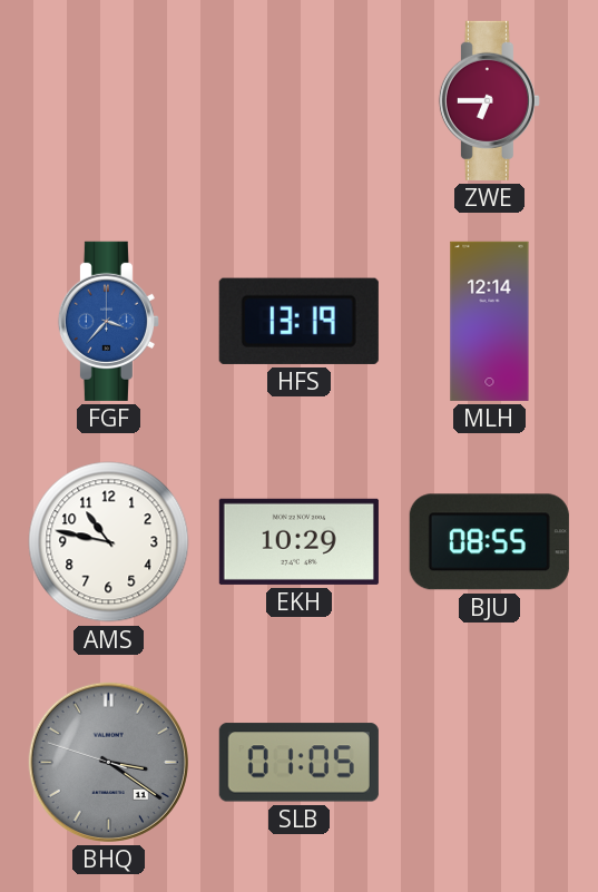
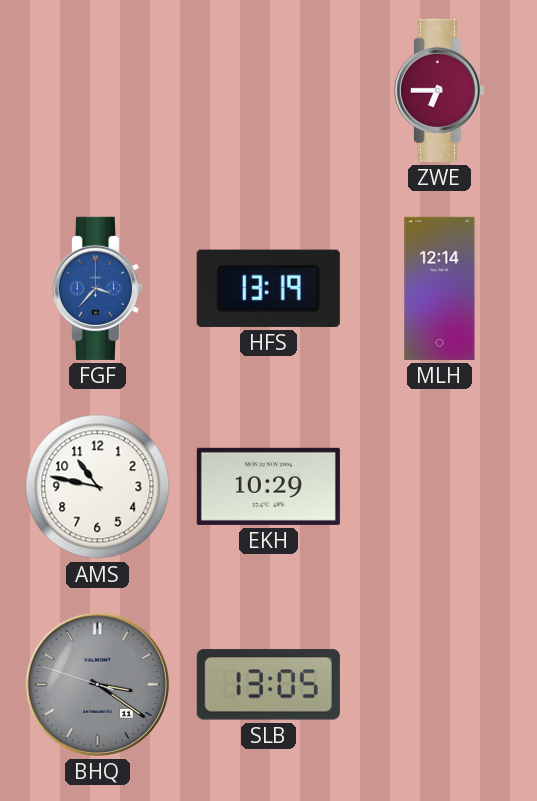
BJU: 08:55 -> none
SLB: 01:05 -> 13:05
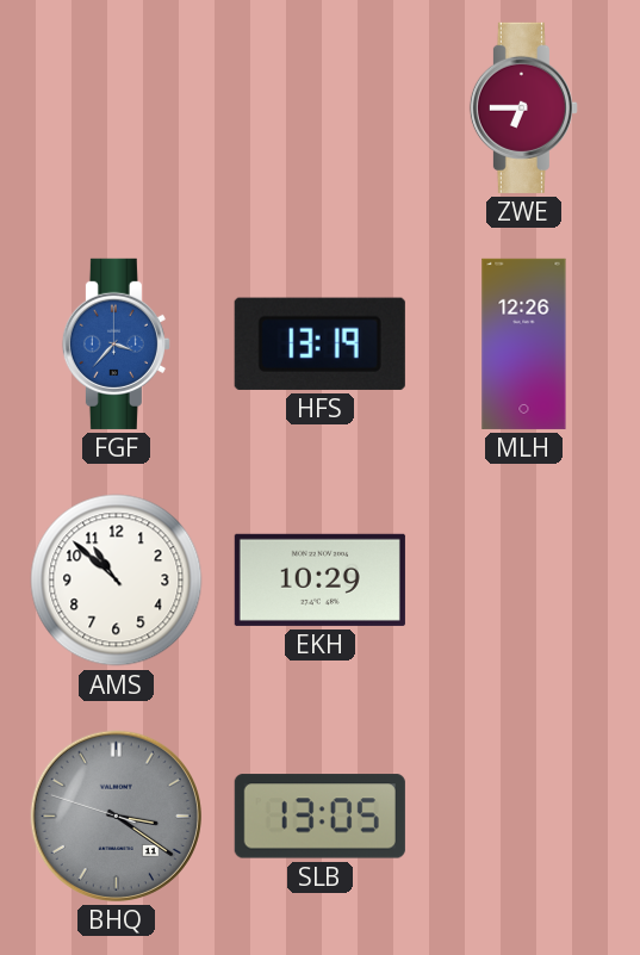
MLH: 12:14 -> 12:26
AMS: 10:47 -> 10:52
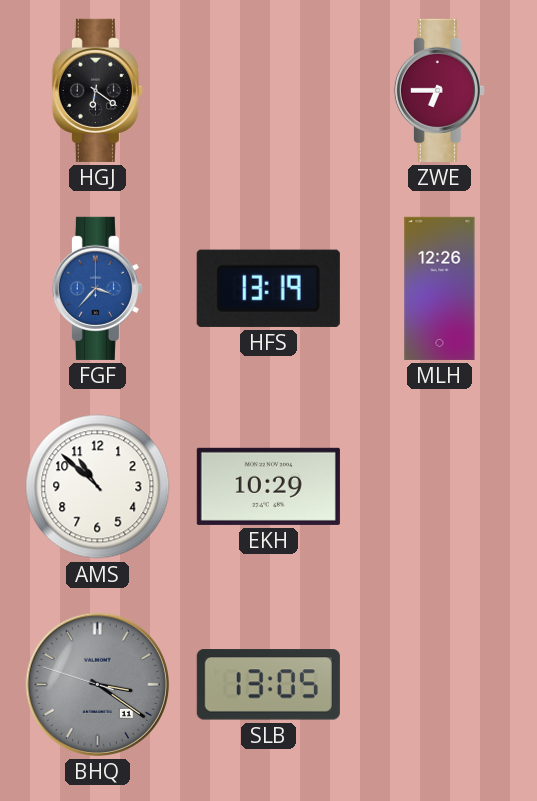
HGJ: none -> 6:21
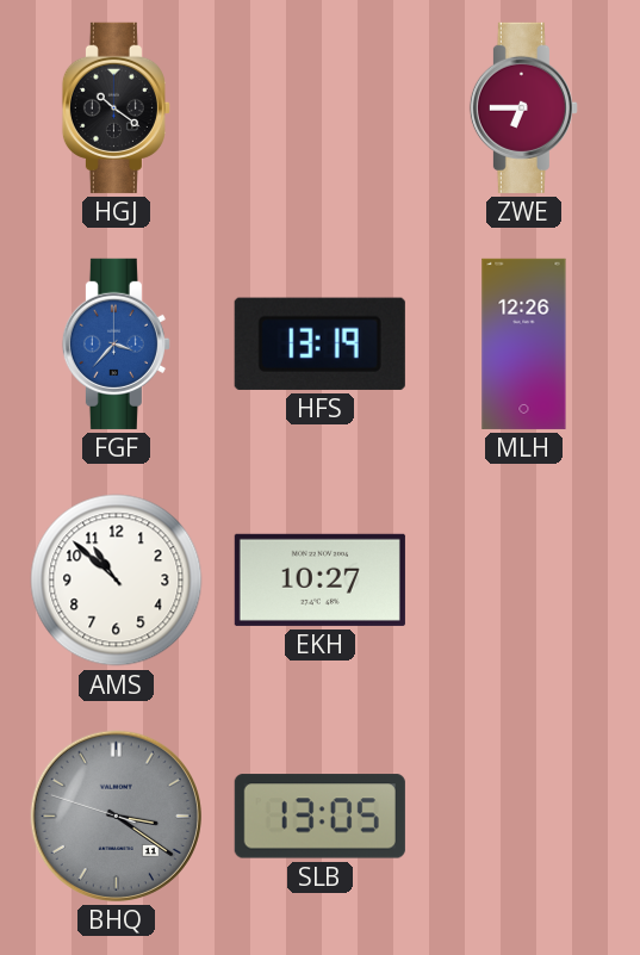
HGJ: 6:21 -> 10:21
EKH: 10:29 -> 10:27
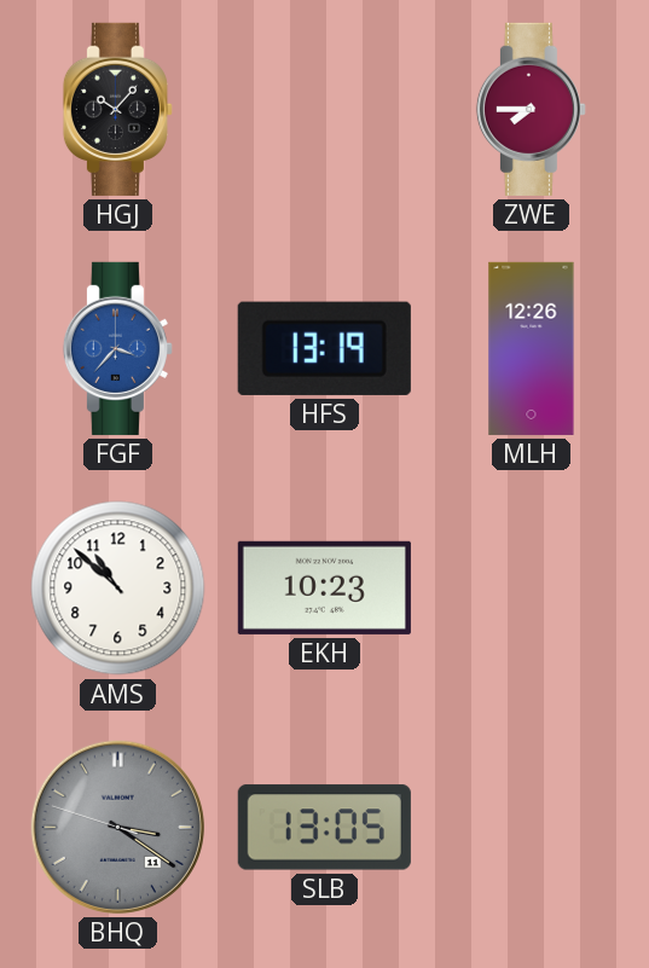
HGJ: 10:21 -> 10:07
ZWE: 6:45 -> 7:45
EKH: 10:27 -> 10:23
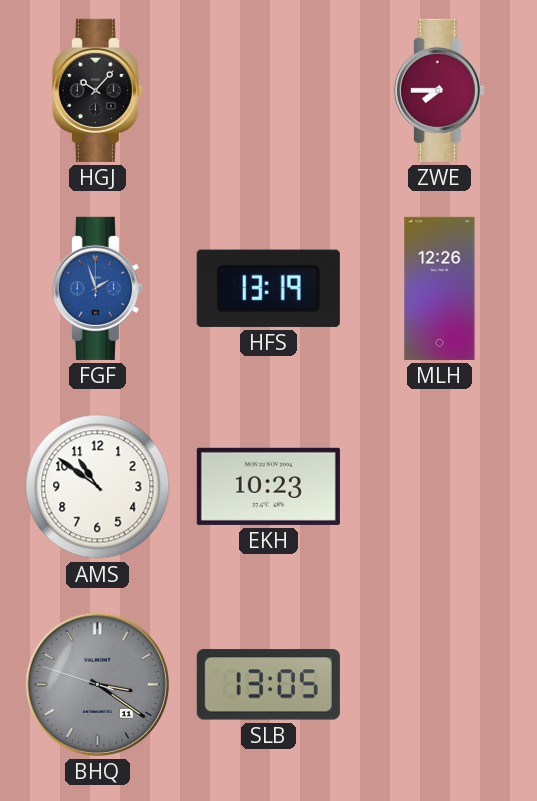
FGF: 3:37 -> 1:57
AMS: 10:52 -> 10:51
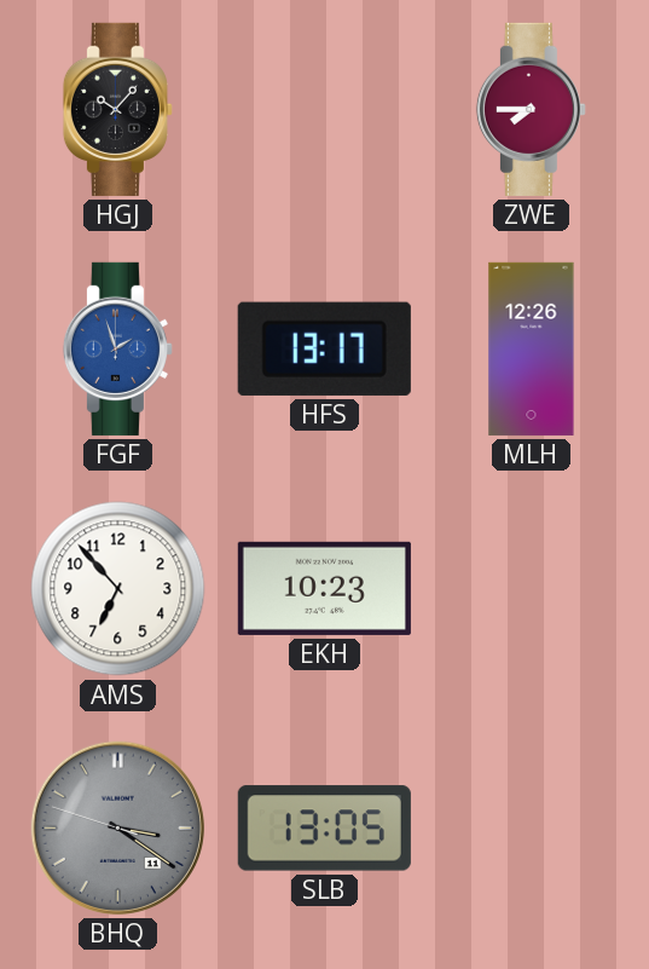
HFS: 13:19 -> 13:17
AMS: 10:51 -> 6:53
